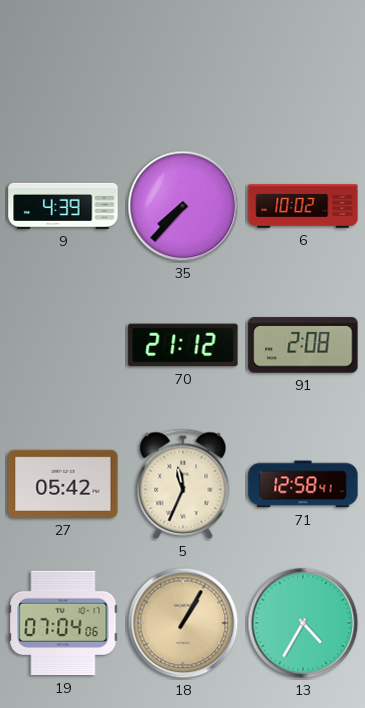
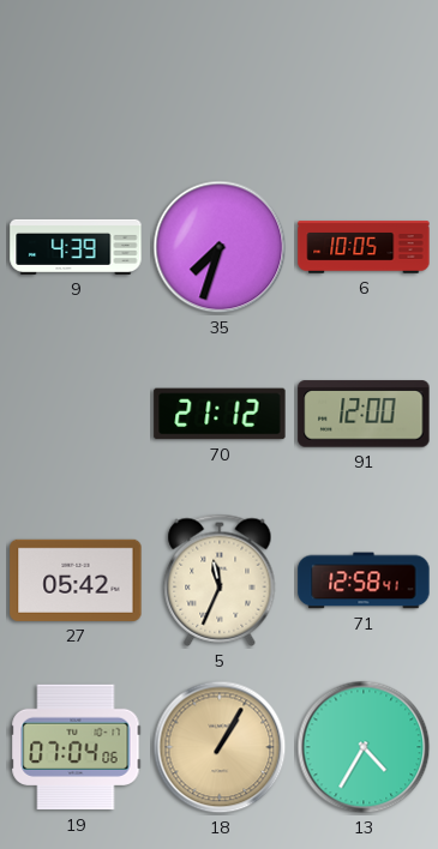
35: 7:37 -> 7:33
6: 10:02 -> 10:05
91: 2:08 -> 12:00
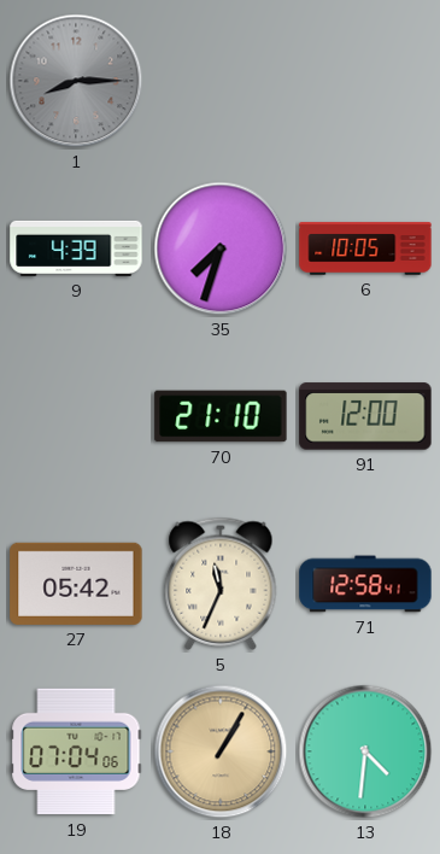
1: none -> 8:15
70: 21:12 -> 21:10
13: 4:35 -> 4:31
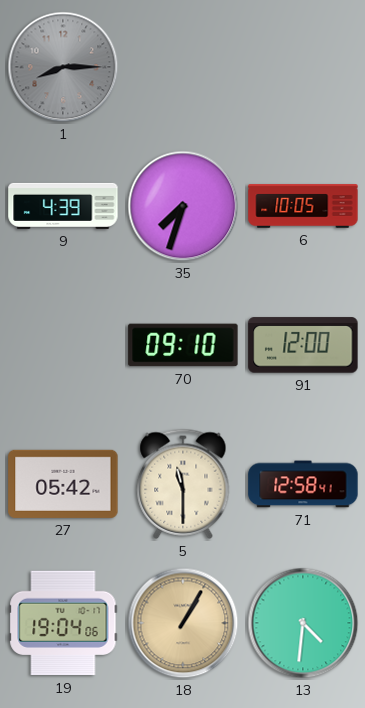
70: 21:10 -> 09:10
5: 11:34 -> 11:30
19: 07:04 -> 19:04
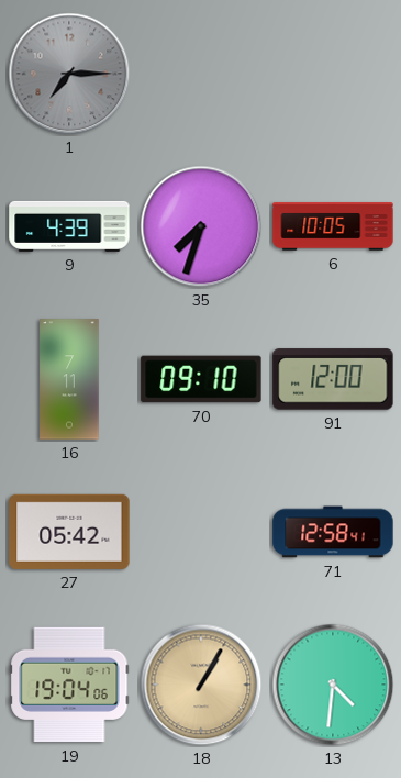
1: 8:15 -> 7:15
16: none -> 7:11
5: 11:30 -> none
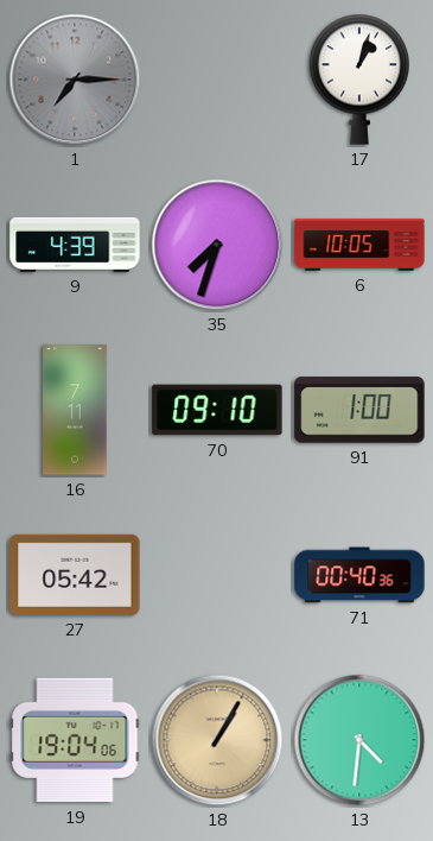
17: none -> 1:03
91: 12:00 -> 1:00
71: 12:58 -> 00:40
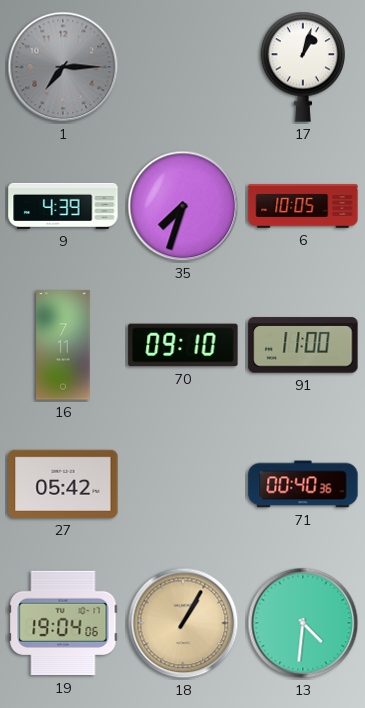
91: 1:00 -> 11:00
